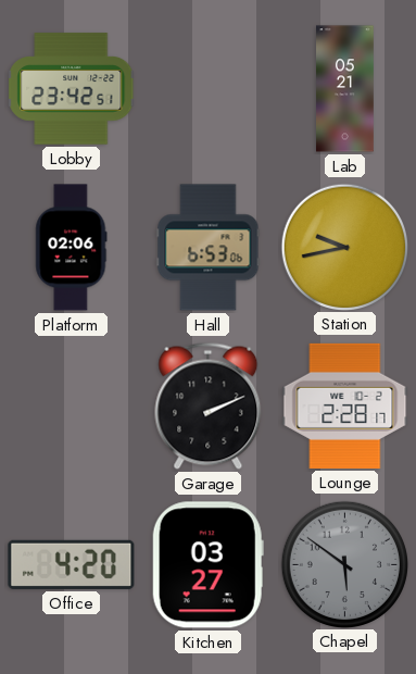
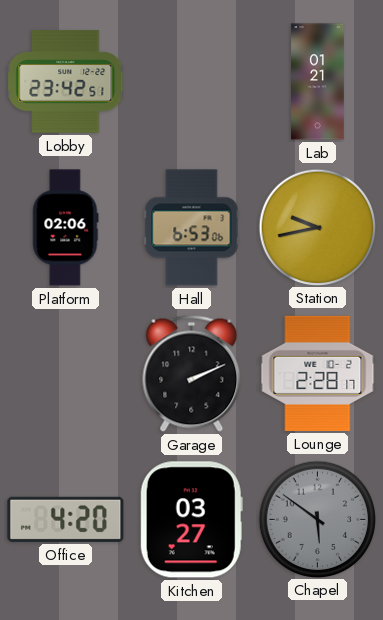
Lab: 05:21 -> 01:21
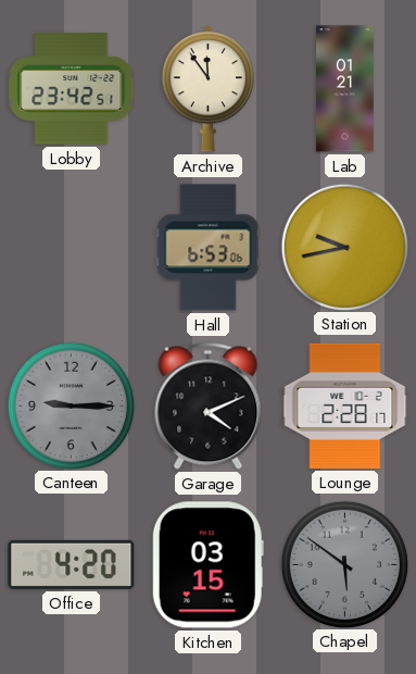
Archive: none -> 11:54
Platform: 02:06 -> none
Canteen: none -> 9:15
Garage: 2:11 -> 4:11
Kitchen: 03:27 -> 03:15
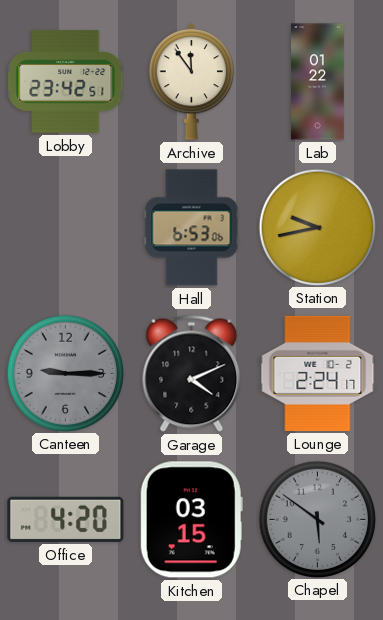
Lab: 01:21 -> 01:22
Lounge: 2:28 -> 2:24
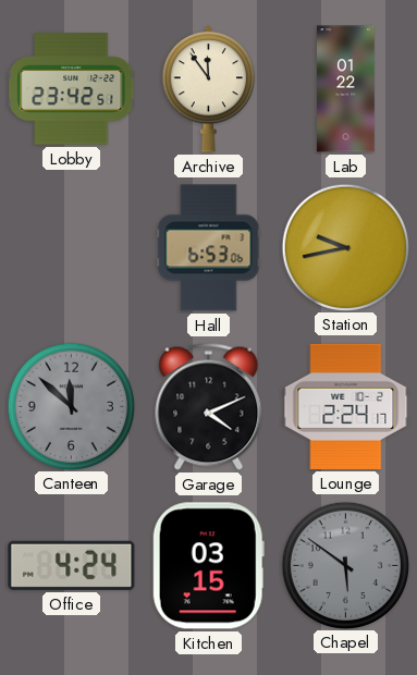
Canteen: 9:15 -> 11:52
Office: 4:20 -> 4:24
